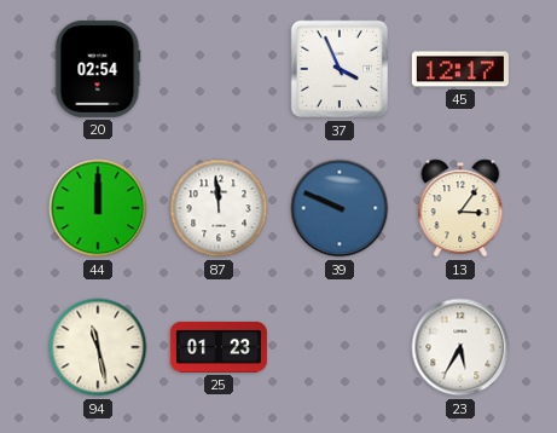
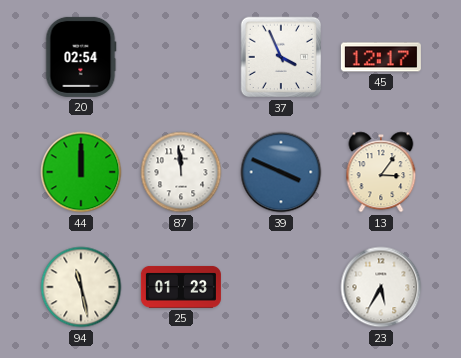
39: 9:49 -> 3:49
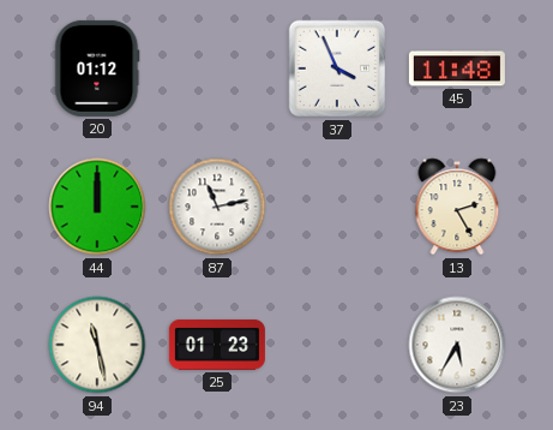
20: 02:54 -> 01:12
45: 12:17 -> 11:48
87: 11:59 -> 11:13
39: 3:49 -> none
13: 3:06 -> 2:25
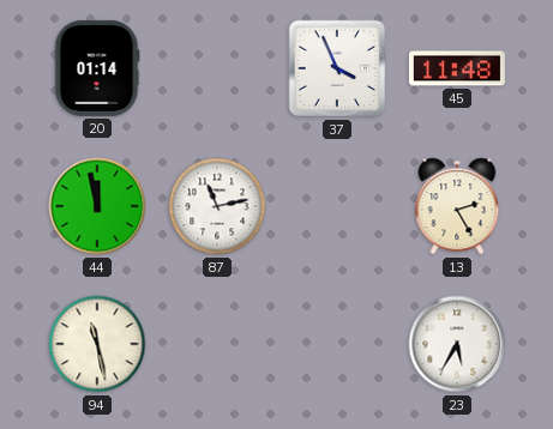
20: 01:12 -> 01:14
44: 12:00 -> 11:58
25: 01:23 -> none
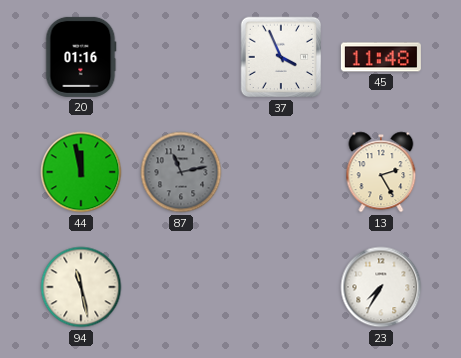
20: 01:14 -> 01:16
87 dial: white -> grey
23: 5:35 -> 7:35
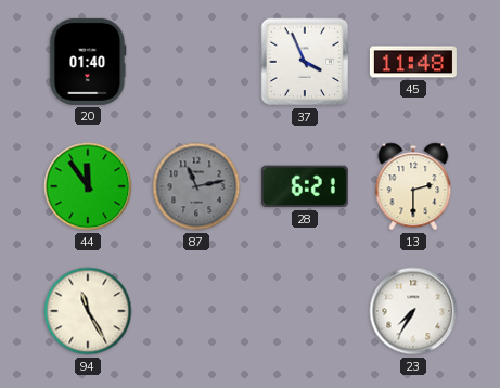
20: 01:16 -> 01:40
44: 11:58 -> 11:54
28: none -> 6:21
13: 2:25 -> 2:30
94: 11:28 -> 11:25
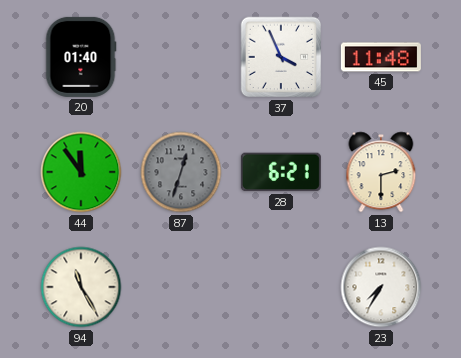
87: 11:13 -> 12:33
